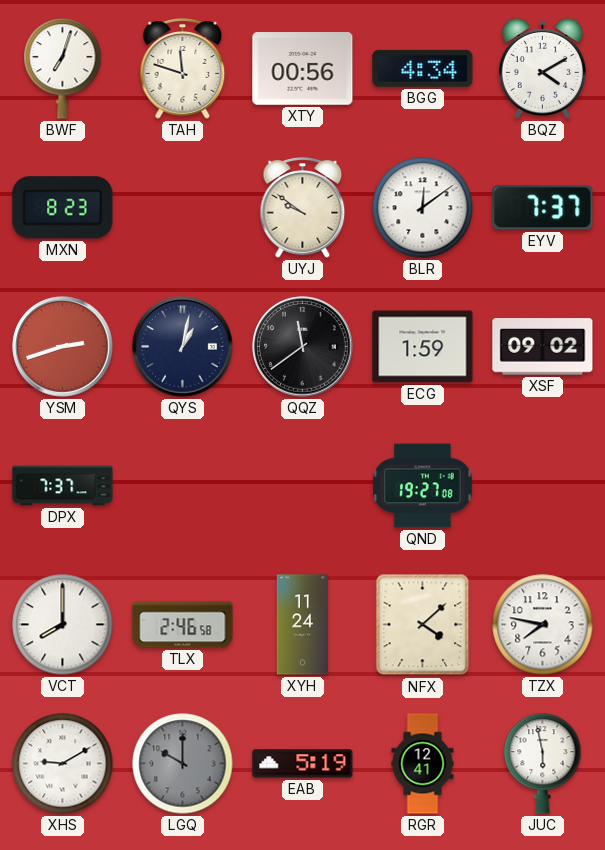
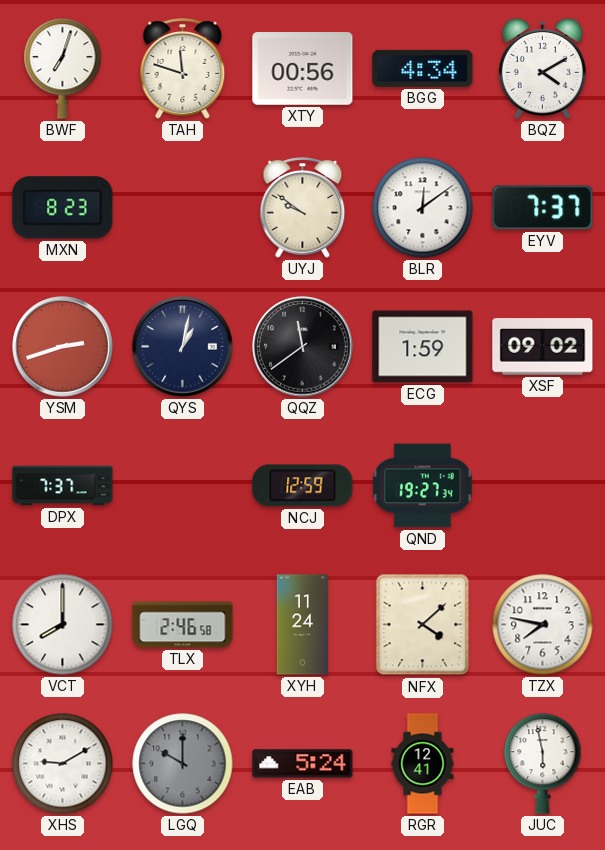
NCJ: none -> 12:59
QND: 19:27:08 -> 19:27:34
EAB: 5:19 -> 5:24
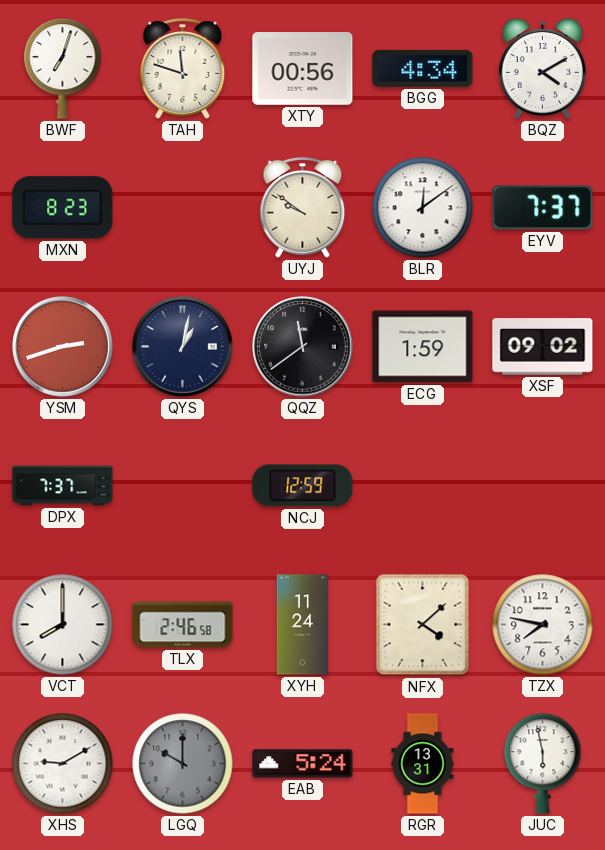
QND: 19:27 -> none
RGR: 12:41 -> 13:31
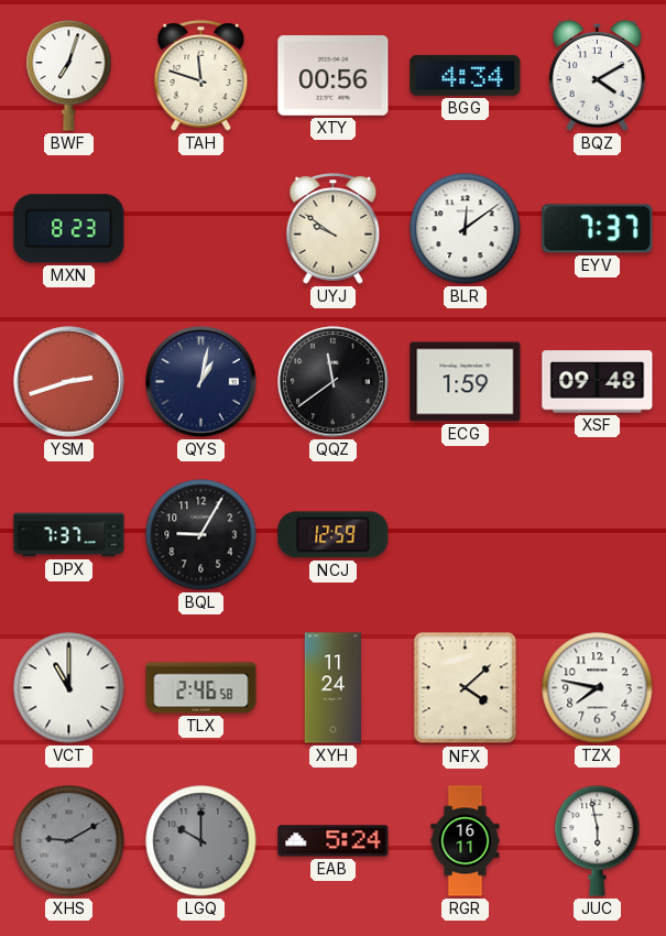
XSF: 09:02 -> 09:48
BQL: none -> 9:05
VCT: 8:00 -> 11:00
XHS dial: white -> grey
RGR: 13:31 -> 16:11
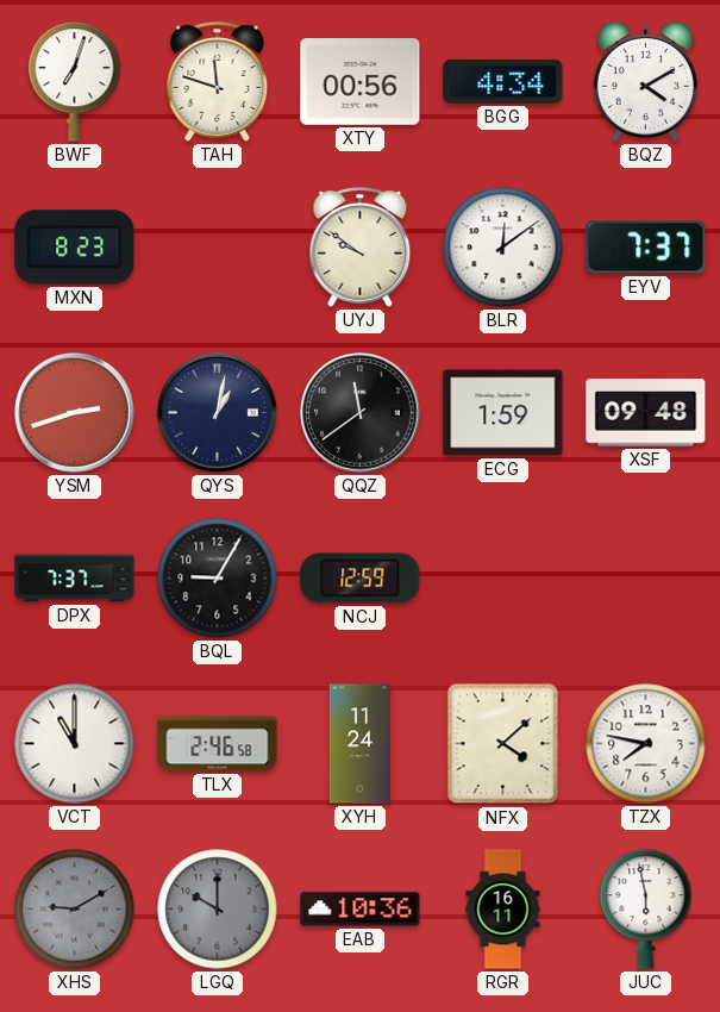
EAB: 5:24 -> 10:36
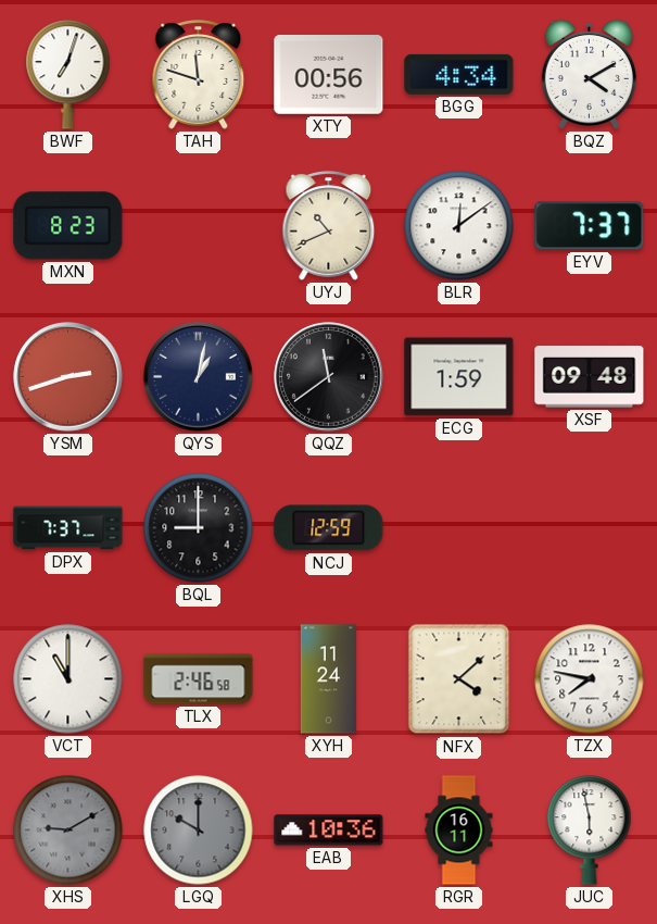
UYJ: 9:51 -> 10:41
BQL: 9:05 -> 9:00
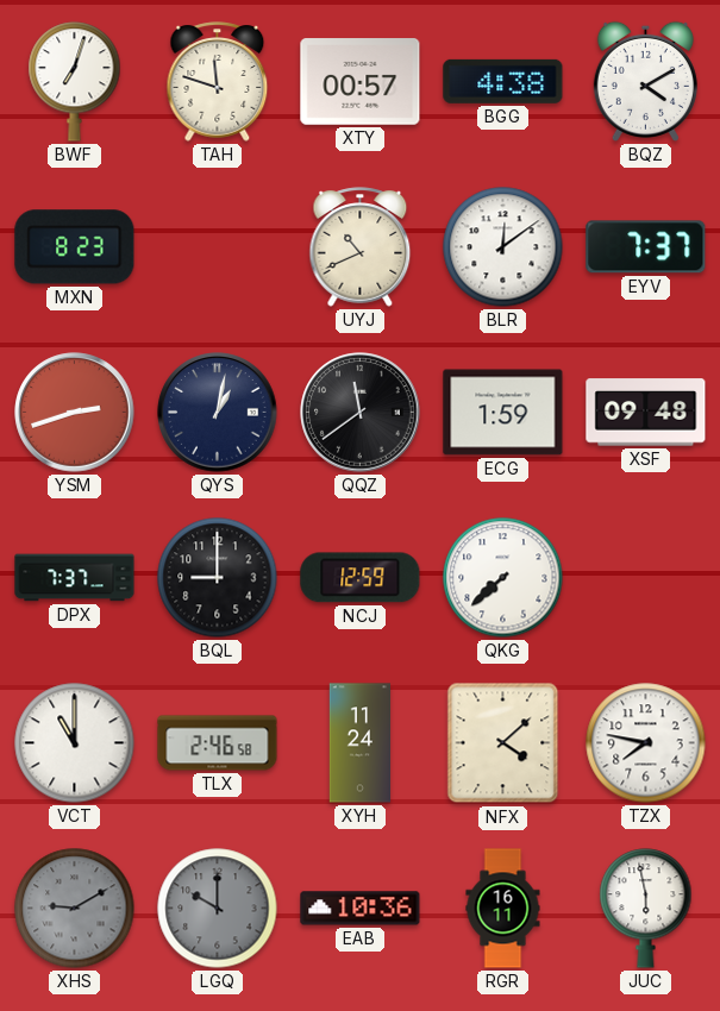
XTY: 00:56 -> 00:57
BGG: 4:34 -> 4:38
QKG: none -> 7:38
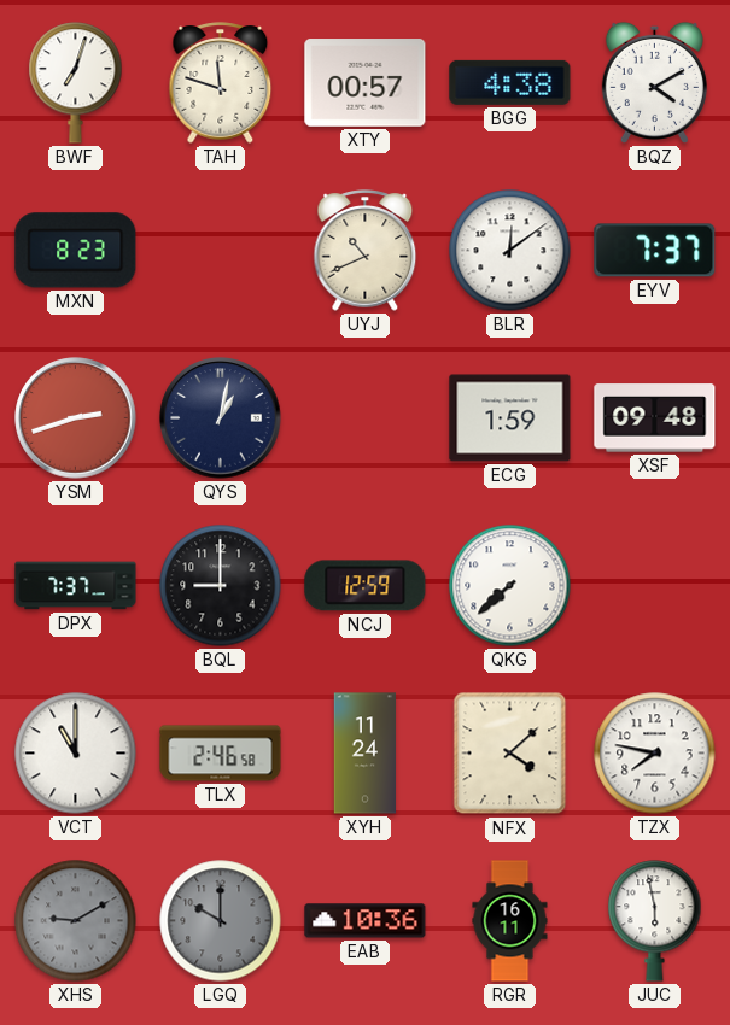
QQZ: 11:39 -> none
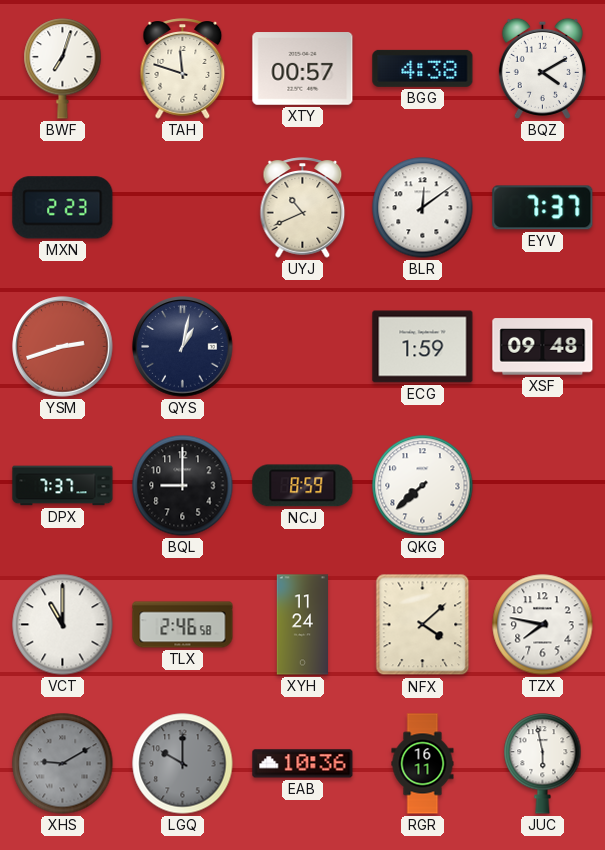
MXN: 8:23 -> 2:23
NCJ: 12:59 -> 8:59
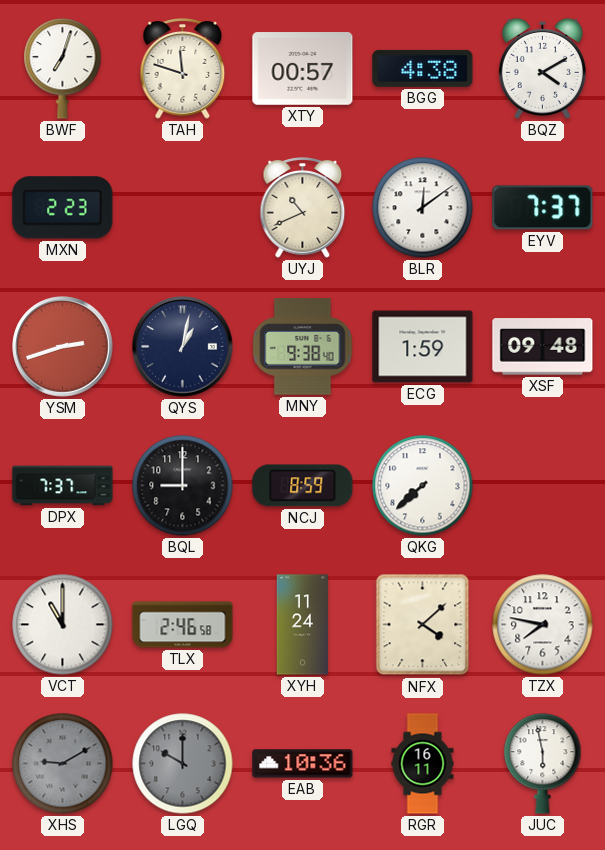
MNY: none -> 9:38
